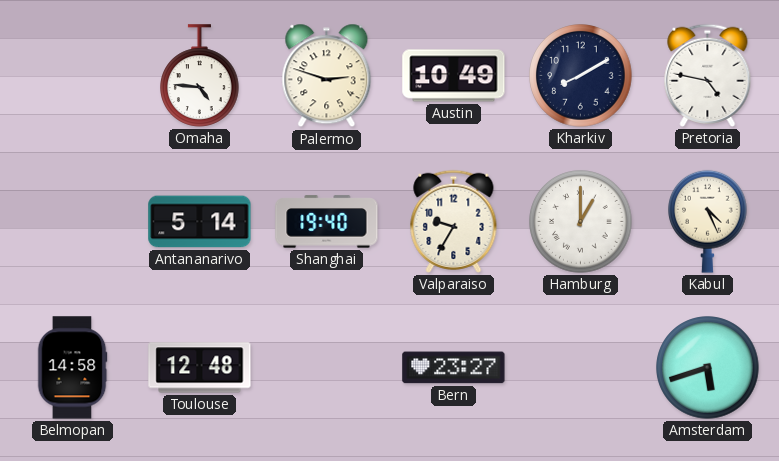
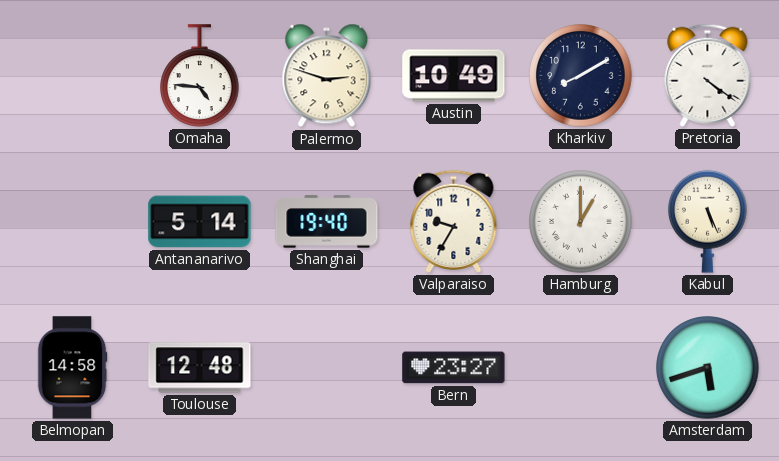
Pretoria: 4:47 -> 4:21
Kabul: 4:26 -> 5:26
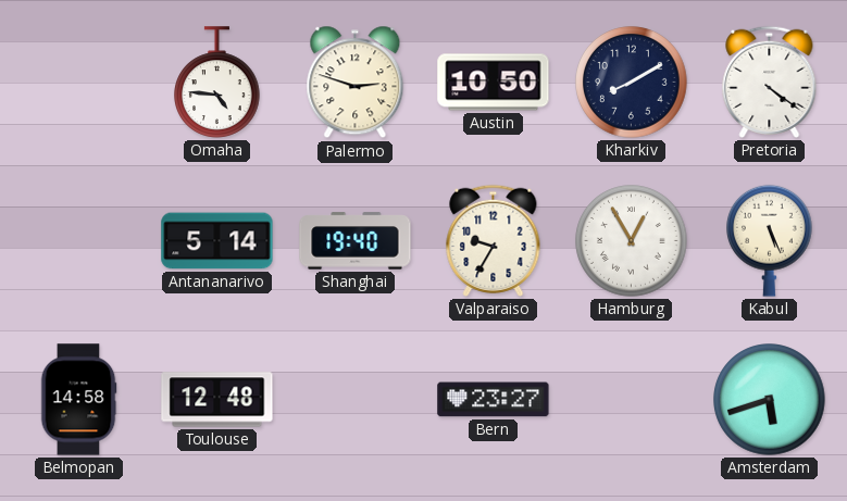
Austin: 10:49 -> 10:50
Hamburg: 1:00 -> 12:55
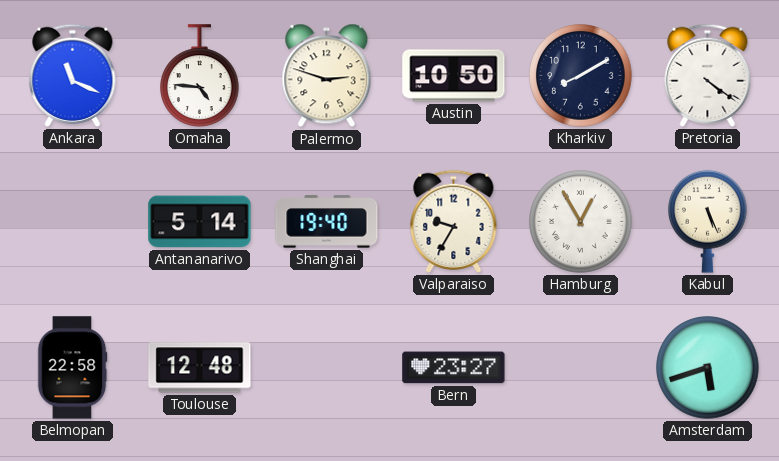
Ankara: none -> 11:19
Belmopan: 14:58 -> 22:58
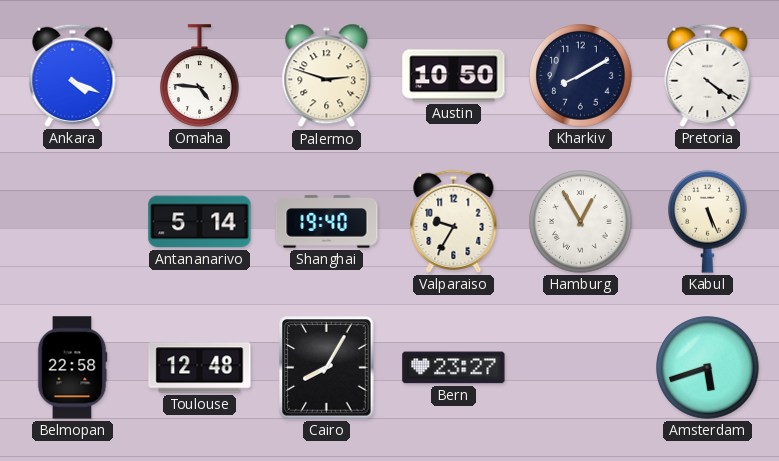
Ankara: 11:19 -> 4:19
Cairo: none -> 8:05
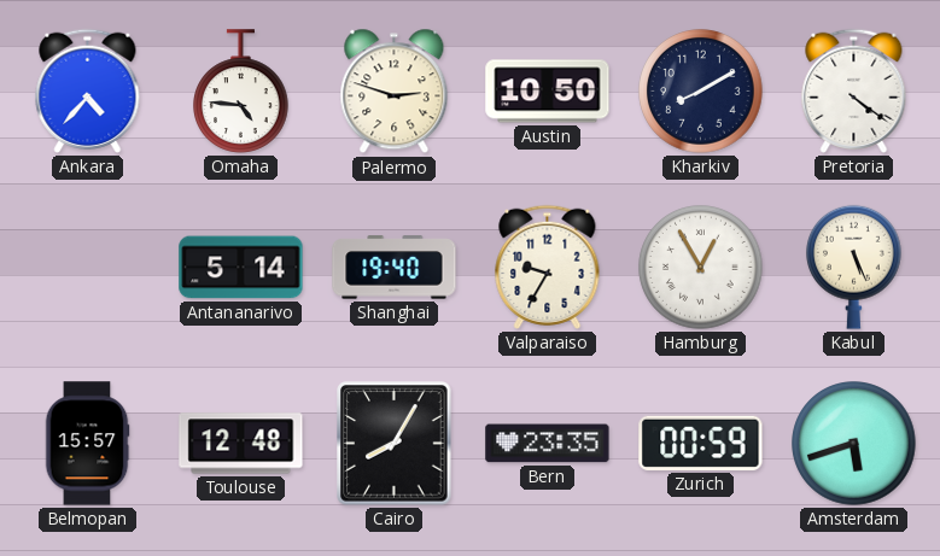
Ankara: 4:19 -> 4:37
Belmopan: 22:58 -> 15:57
Bern: 23:27 -> 23:35
Zurich: none -> 00:59
